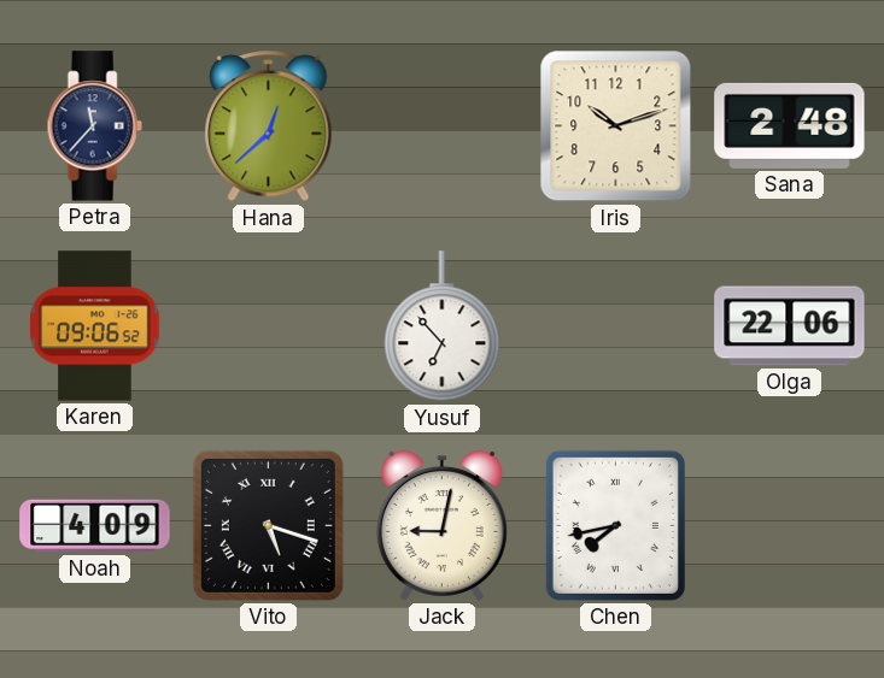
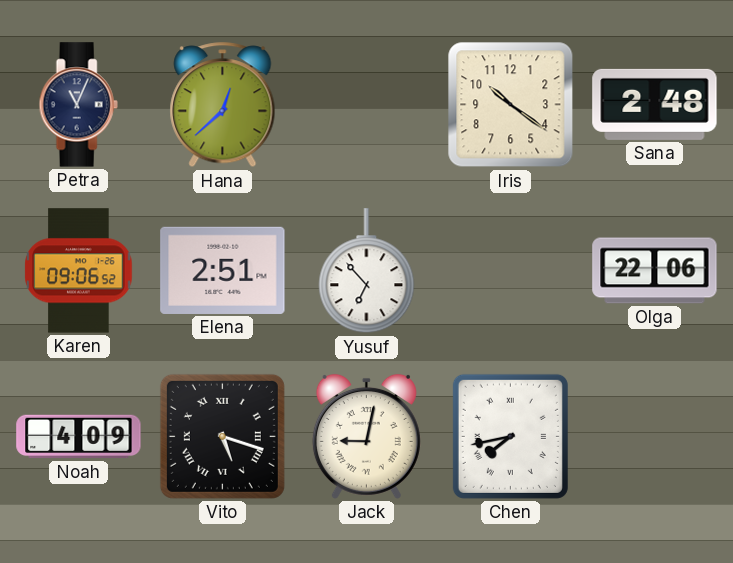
Petra: 11:37 -> 11:04
Iris: 10:12 -> 10:21
Elena: none -> 2:51
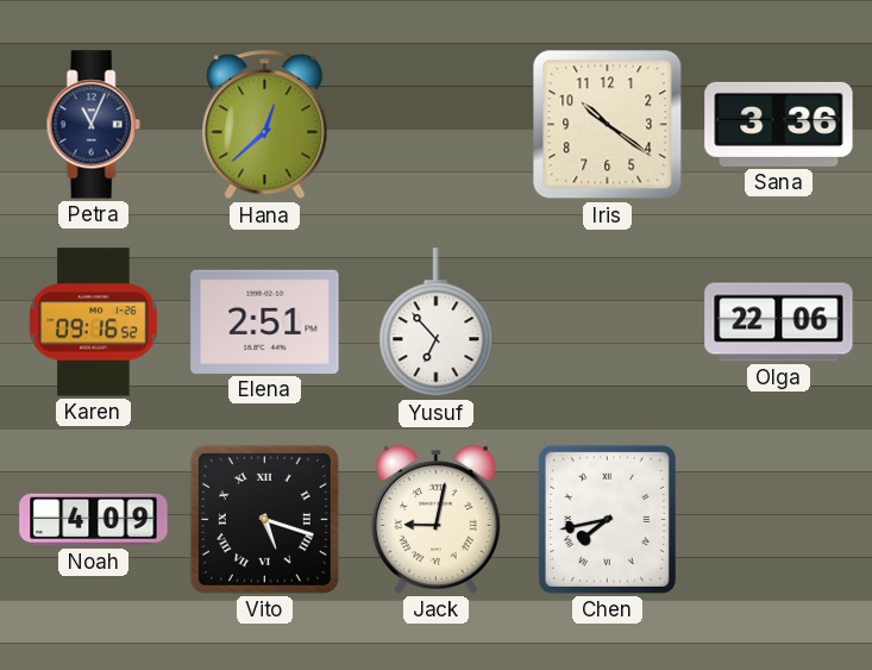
Sana: 2:48 -> 3:36
Karen: 09:06 -> 09:16
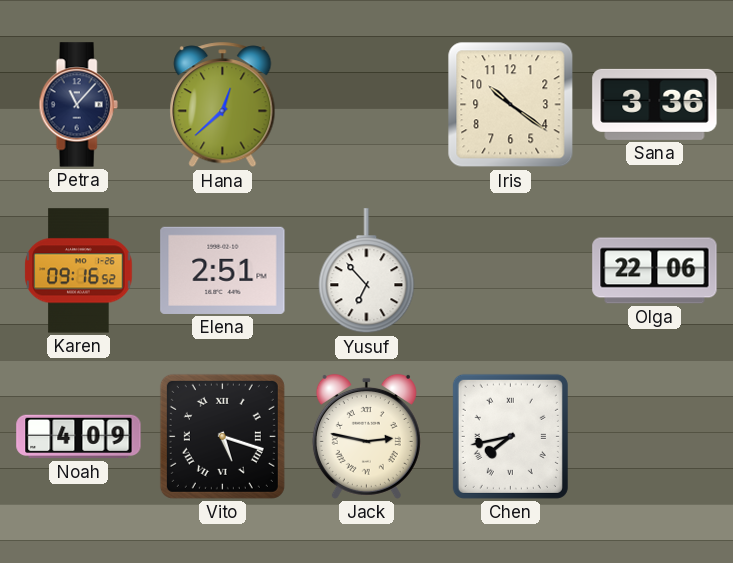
Petra: 11:04 -> 11:07
Jack: 9:02 -> 2:47
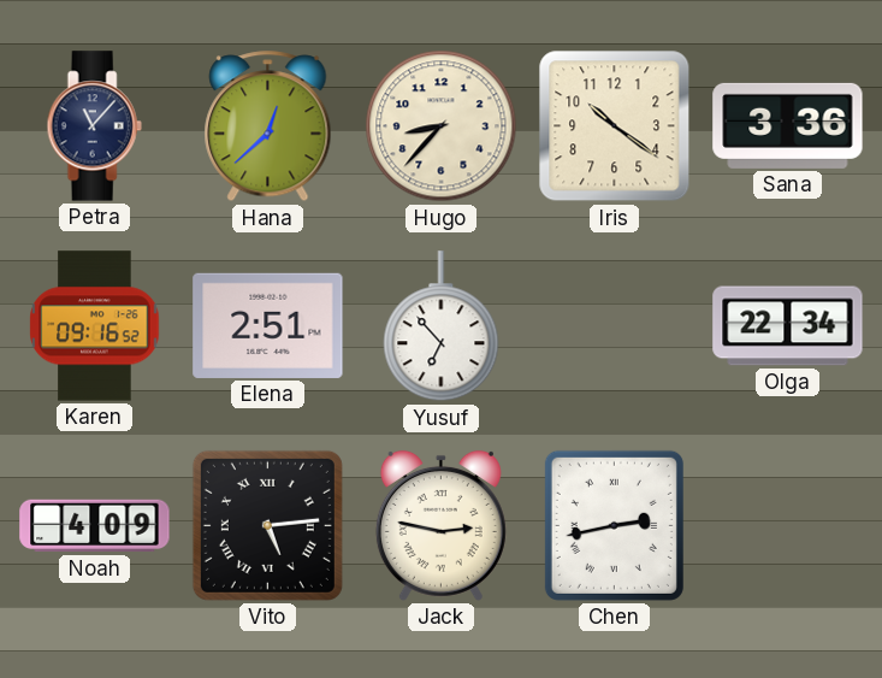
Hugo: none -> 8:37
Olga: 22:06 -> 22:34
Vito: 5:18 -> 5:14
Chen: 7:43 -> 2:43
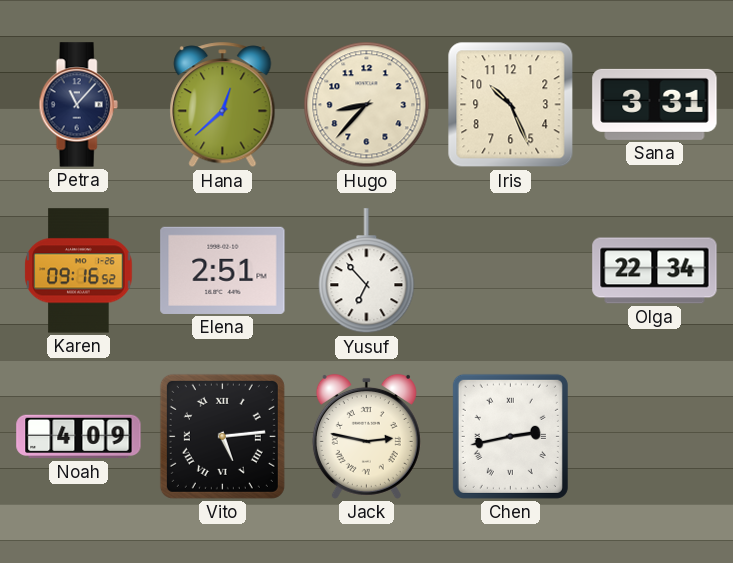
Iris: 10:21 -> 10:26
Sana: 3:36 -> 3:31
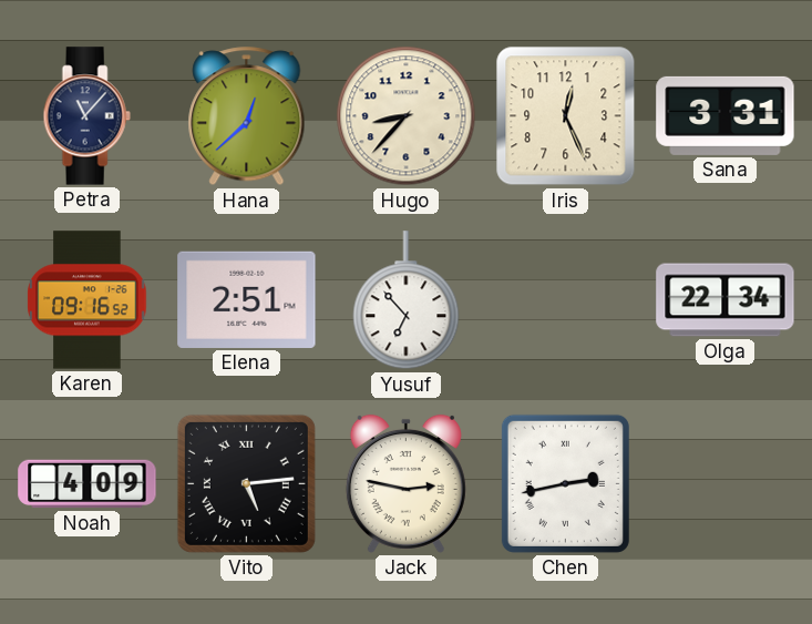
Iris: 10:26 -> 12:26
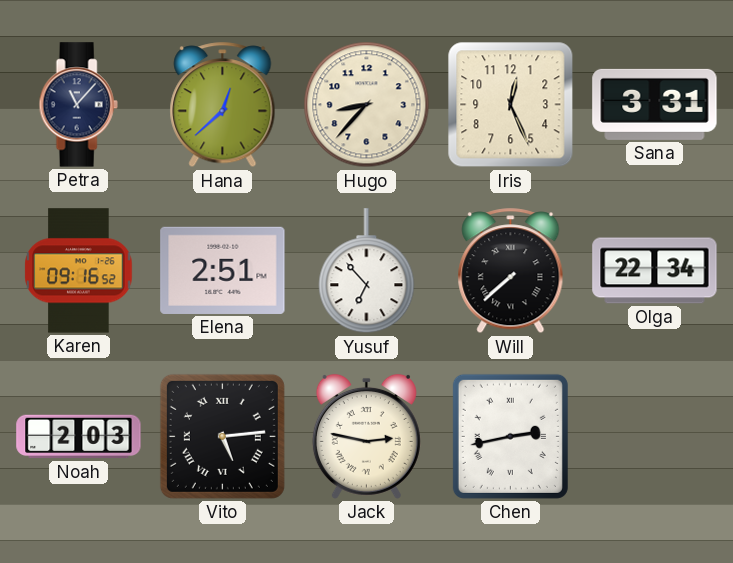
Will: none -> 7:38
Noah: 4:09 -> 2:03
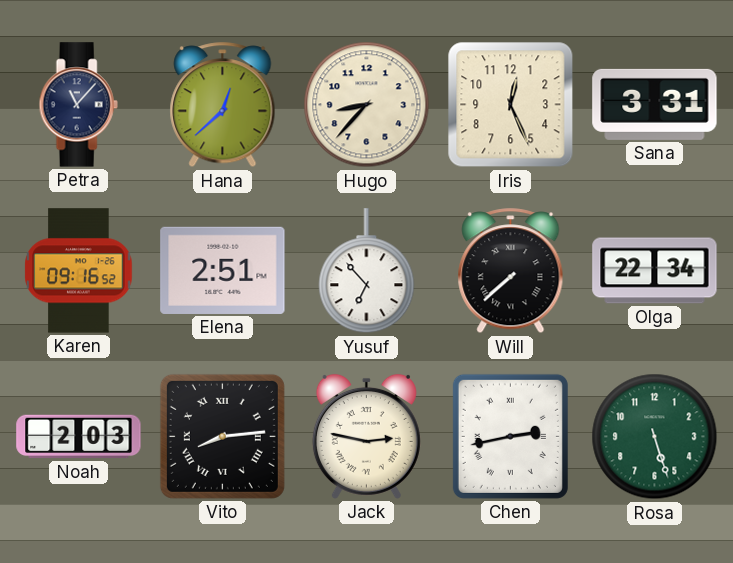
Vito: 5:14 -> 8:14
Rosa: none -> 5:27
